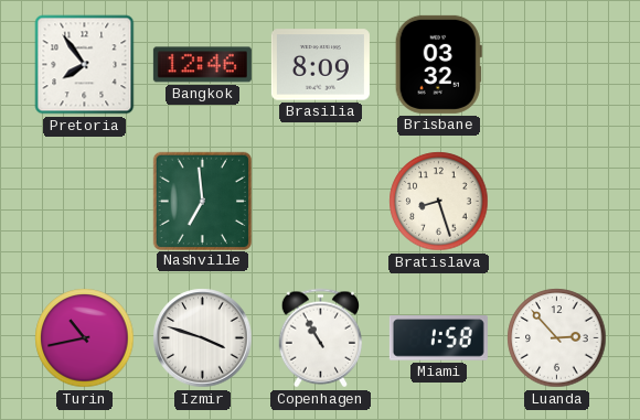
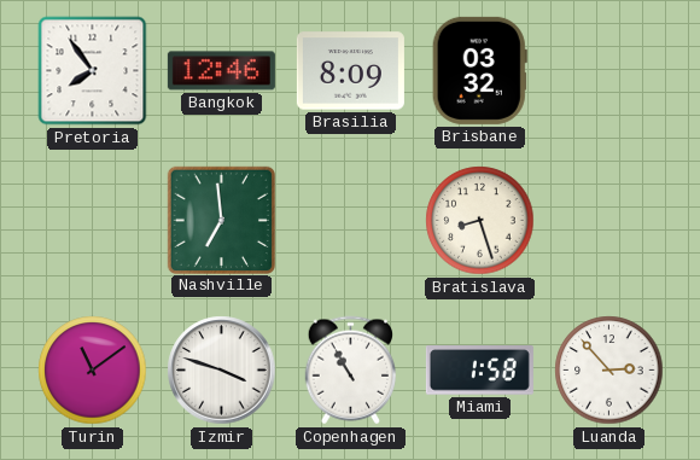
Turin: 10:43 -> 11:09
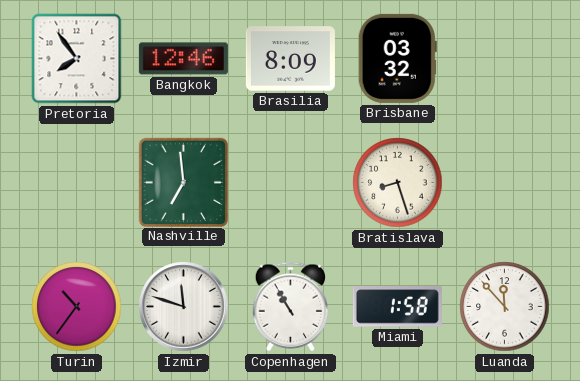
Turin: 11:09 -> 10:36
Izmir: 3:48 -> 11:48
Luanda: 2:53 -> 11:53
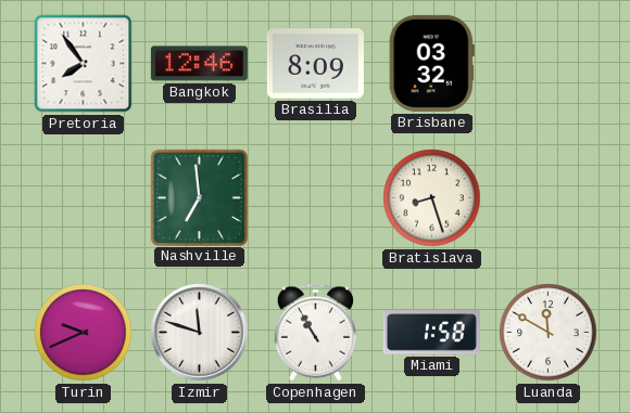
Turin: 10:36 -> 9:41
Luanda: 11:53 -> 11:50
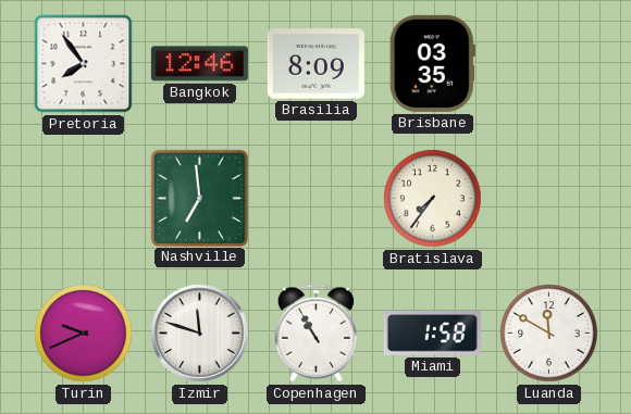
Brisbane: 03:32 -> 03:35
Bratislava: 8:27 -> 7:36
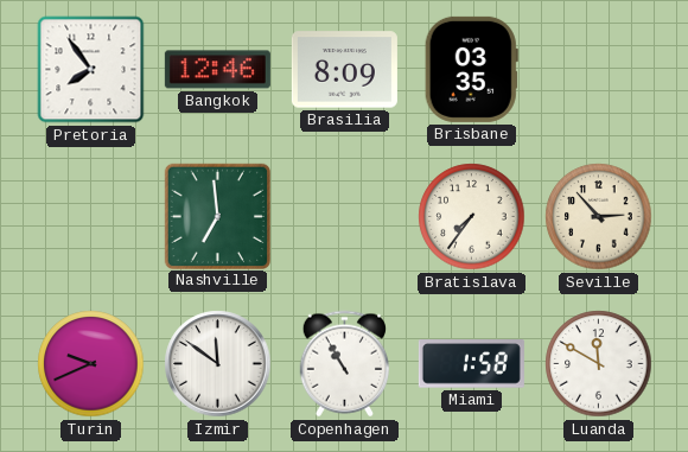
Seville: none -> 2:53
Izmir: 11:48 -> 11:51
